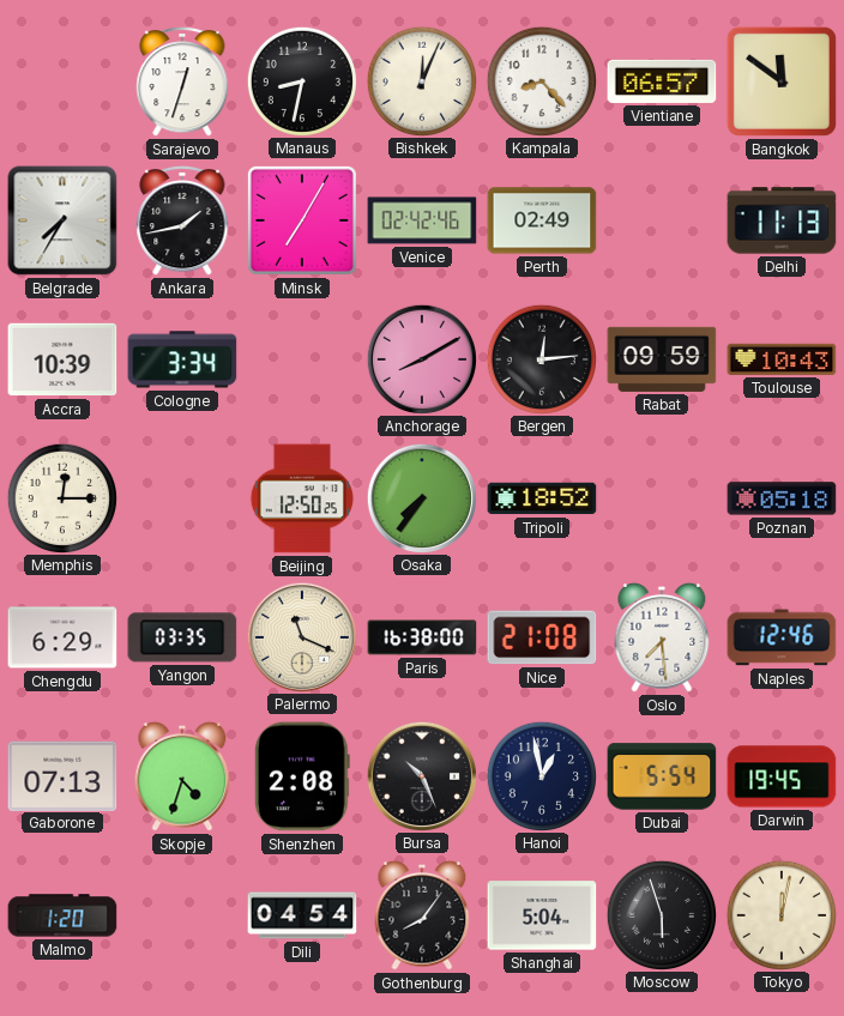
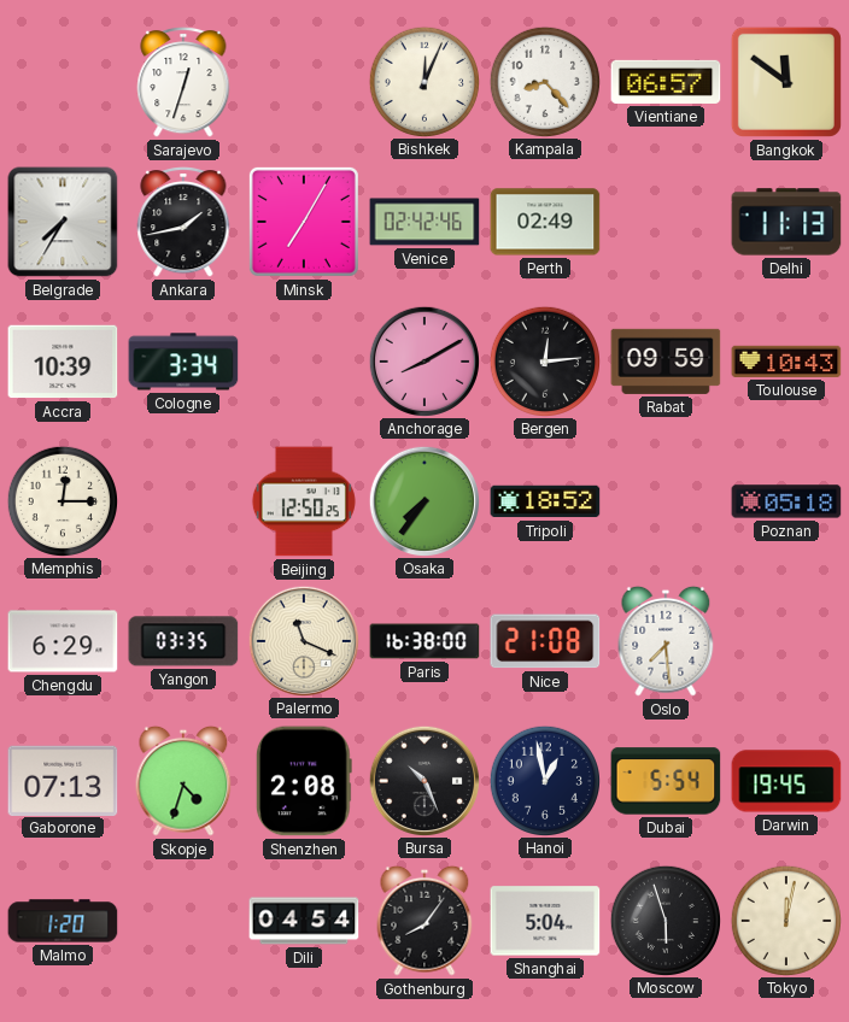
Manaus: 8:32 -> none
Naples: 12:46 -> none
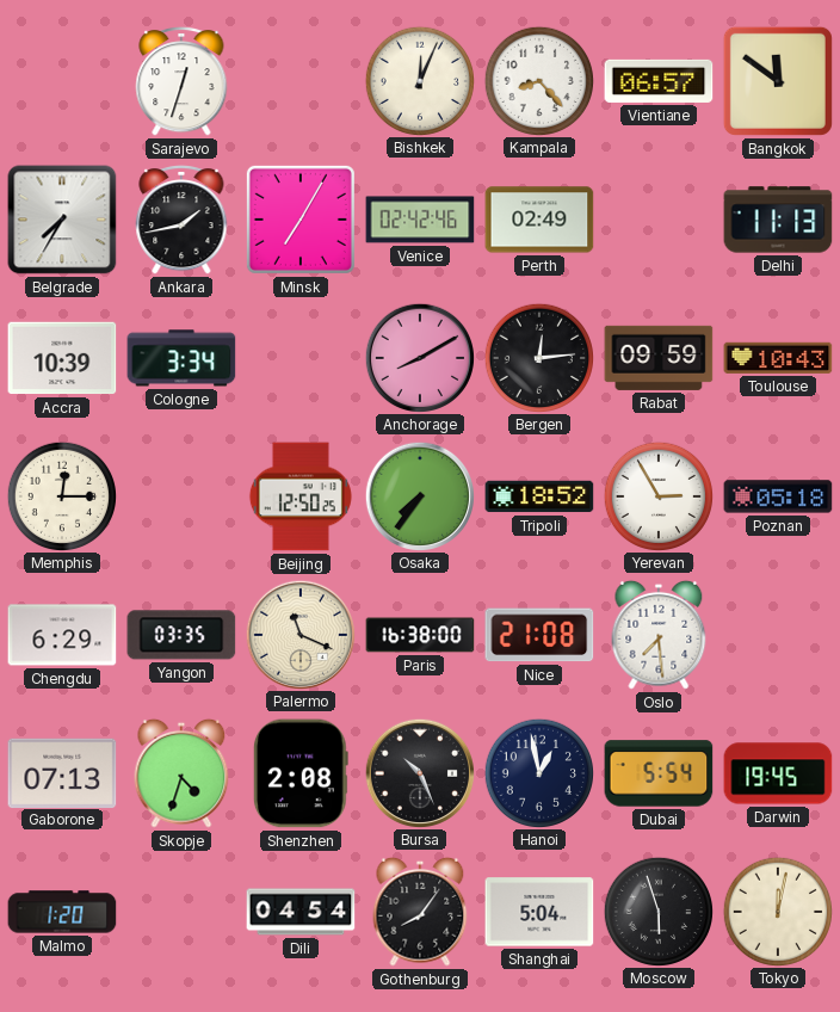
Yerevan: none -> 2:55
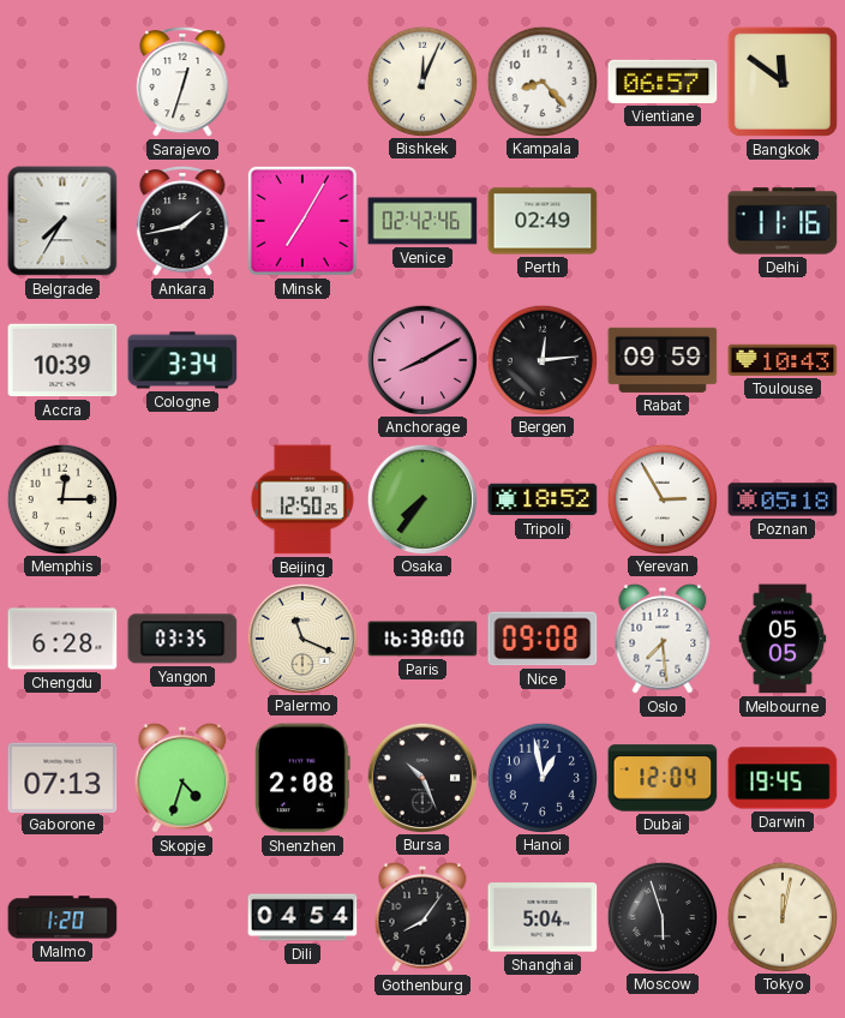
Delhi: 11:13 -> 11:16
Chengdu: 6:29 -> 6:28
Nice: 21:08 -> 09:08
Melbourne: none -> 05:05
Dubai: 5:54 -> 12:04
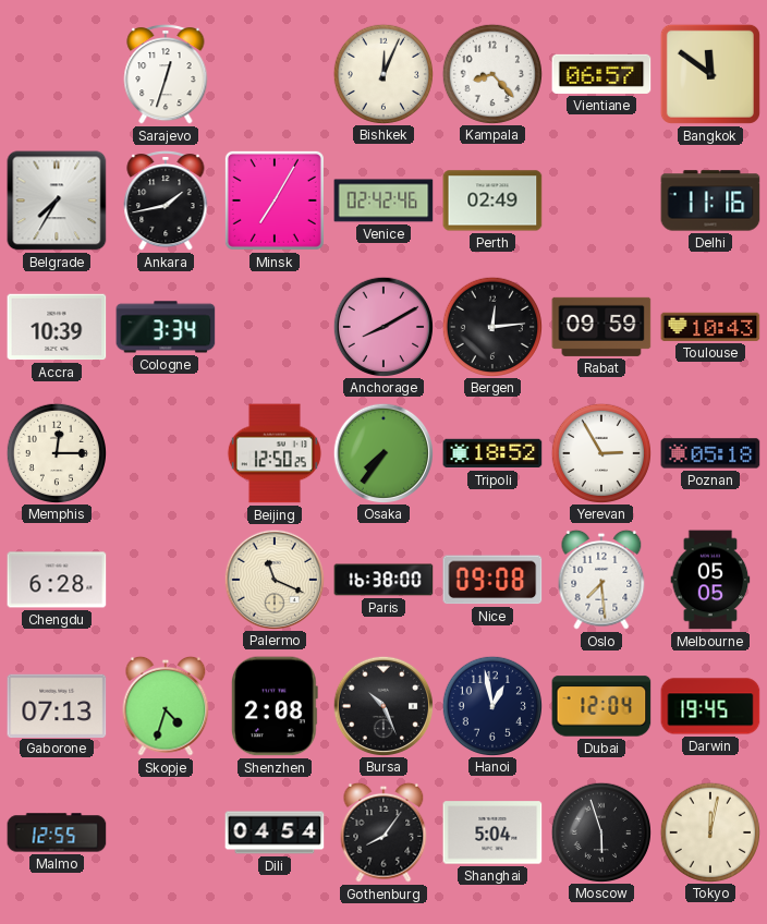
Yangon: 03:35 -> none
Malmo: 1:20 -> 12:55
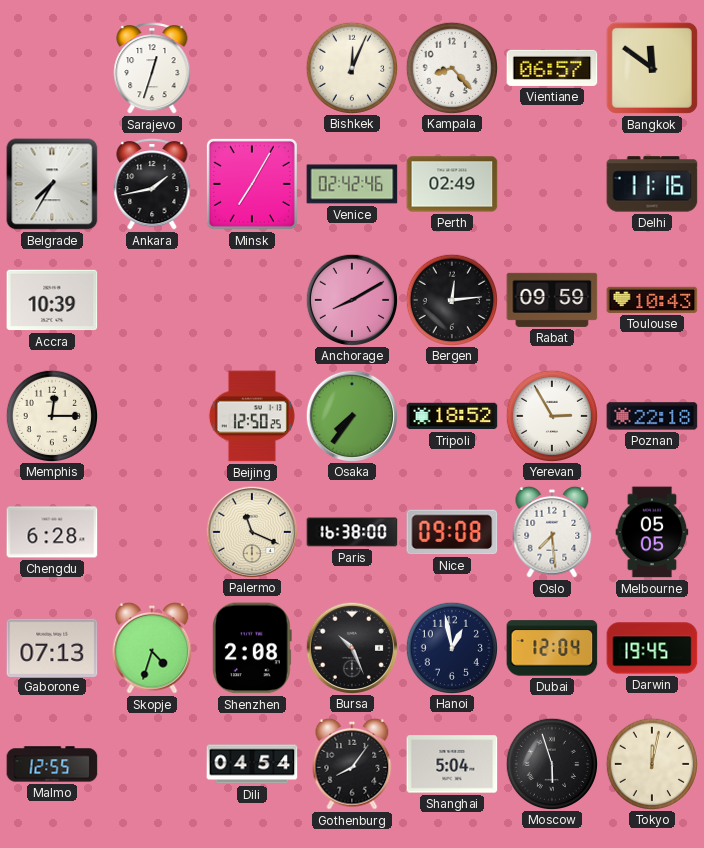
Cologne: 3:34 -> none
Poznan: 05:18 -> 22:18
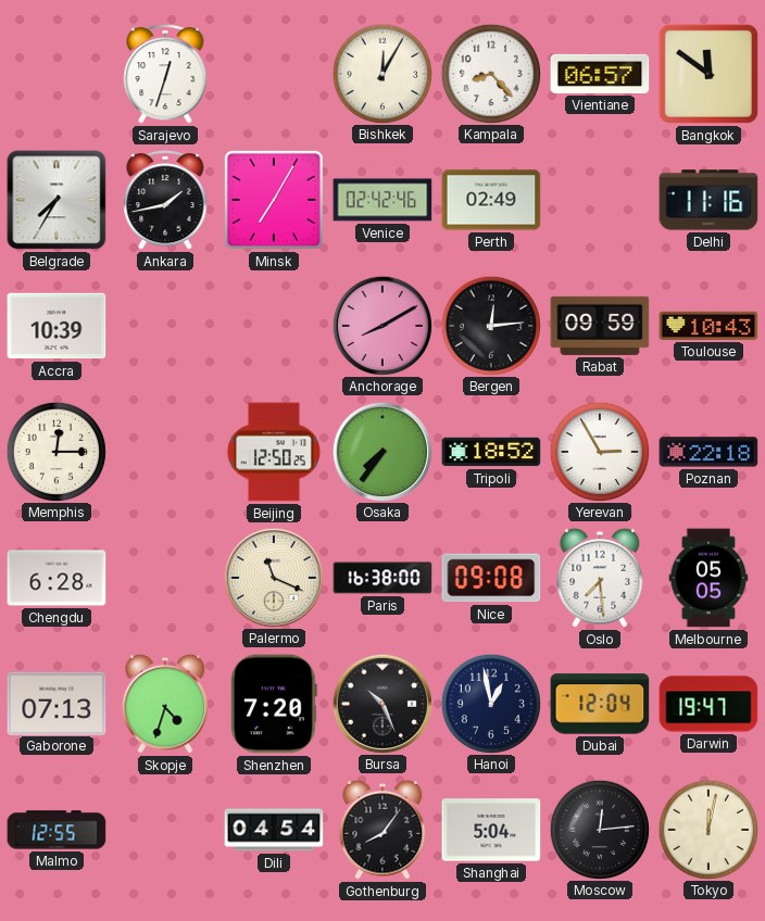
Bishkek: 12:04 -> 12:05
Shenzhen: 2:08 -> 7:20
Darwin: 19:45 -> 19:47
Moscow: 5:57 -> 12:14
